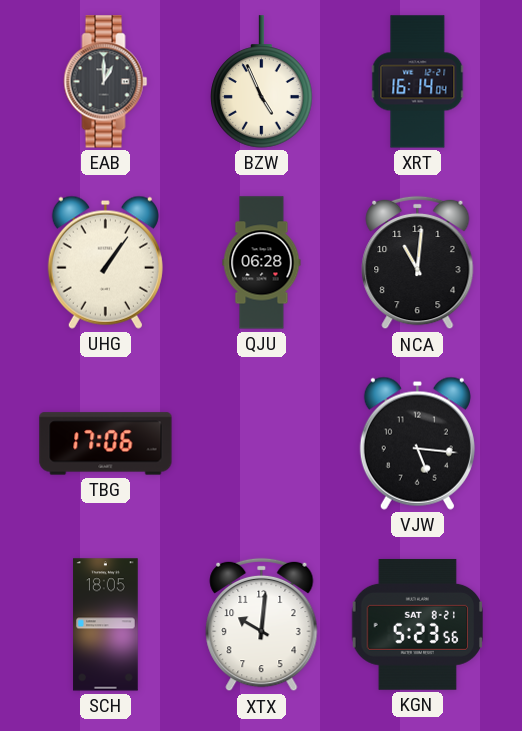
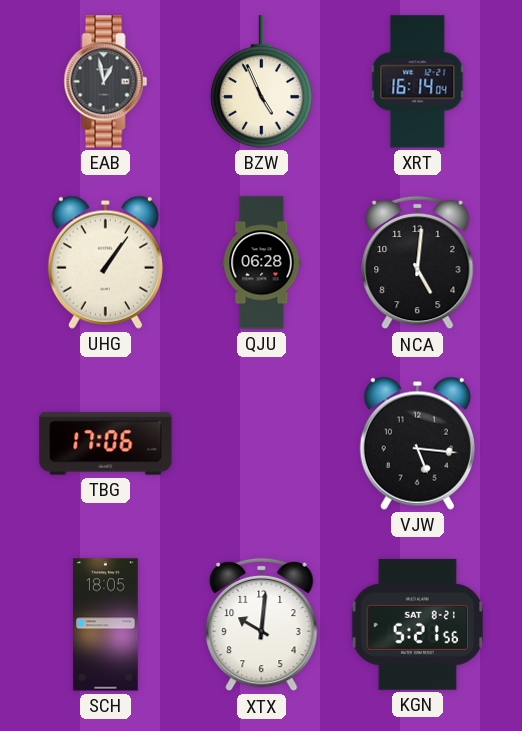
EAB: 1:00 -> 12:58
NCA: 11:01 -> 5:01
KGN: 5:23 -> 5:21
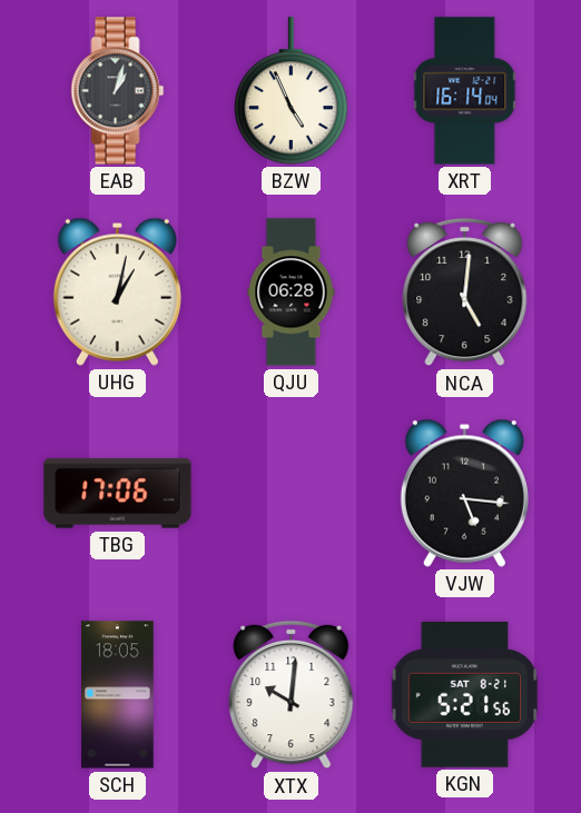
EAB: 12:58 -> 1:03
UHG: 1:06 -> 1:02
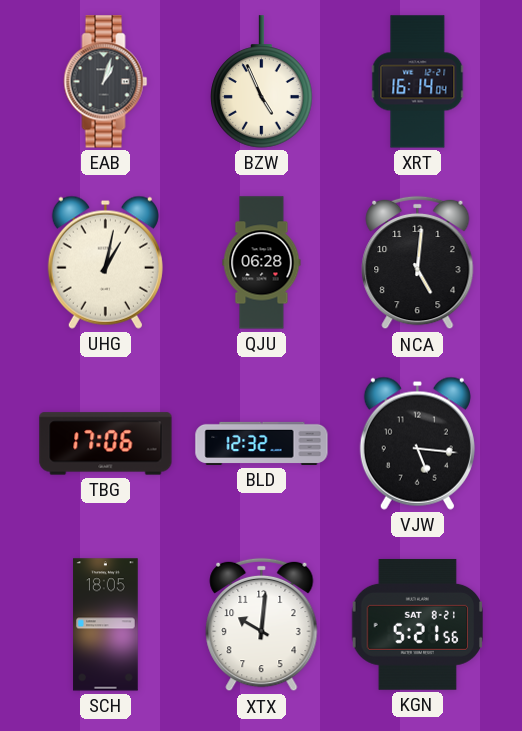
BLD: none -> 12:32
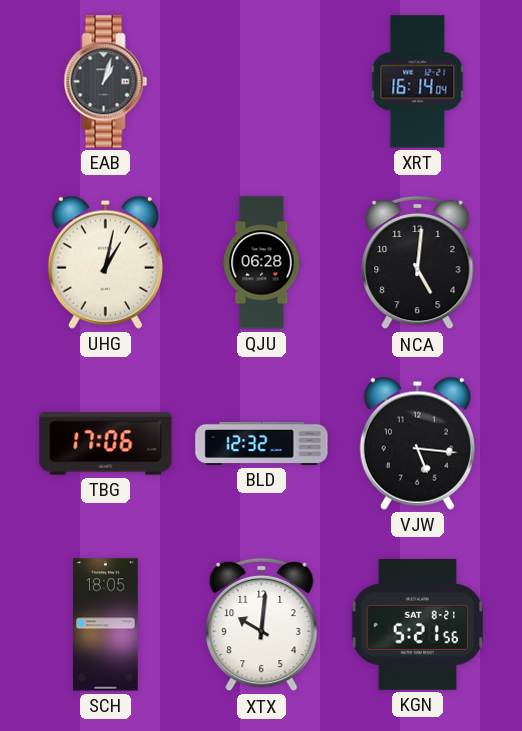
BZW: 4:56 -> none
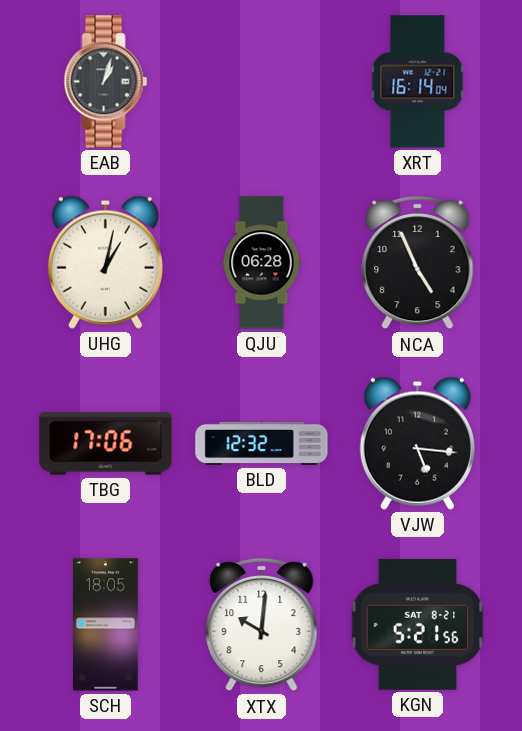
NCA: 5:01 -> 4:56
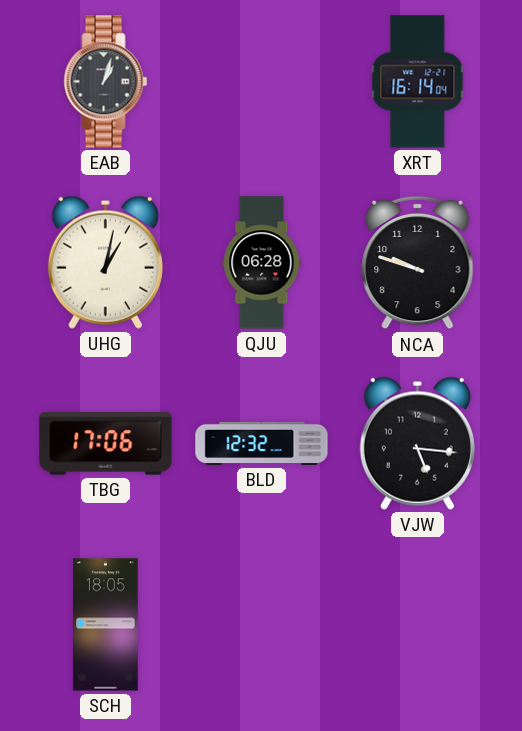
NCA: 4:56 -> 9:48
XTX: 10:01 -> none
KGN: 5:21 -> none
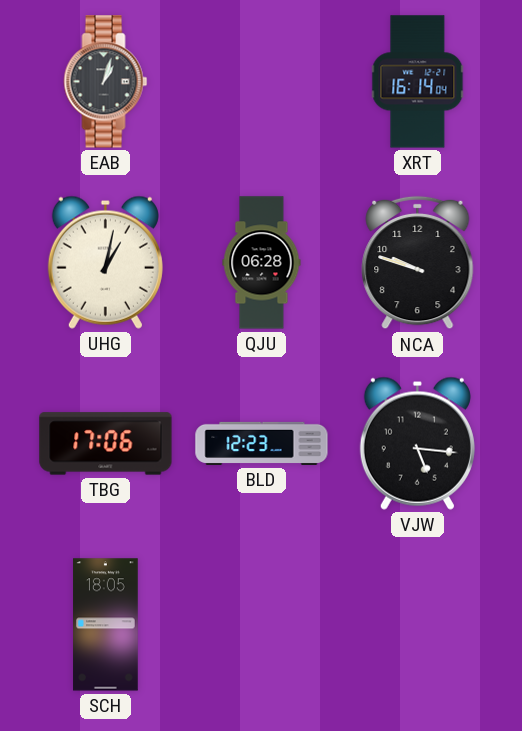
BLD: 12:32 -> 12:23
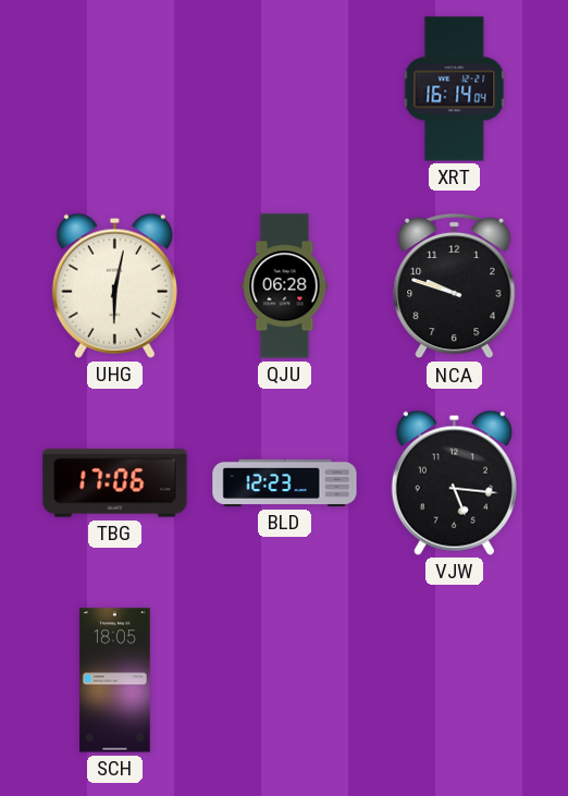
EAB: 1:03 -> none
UHG: 1:02 -> 6:02
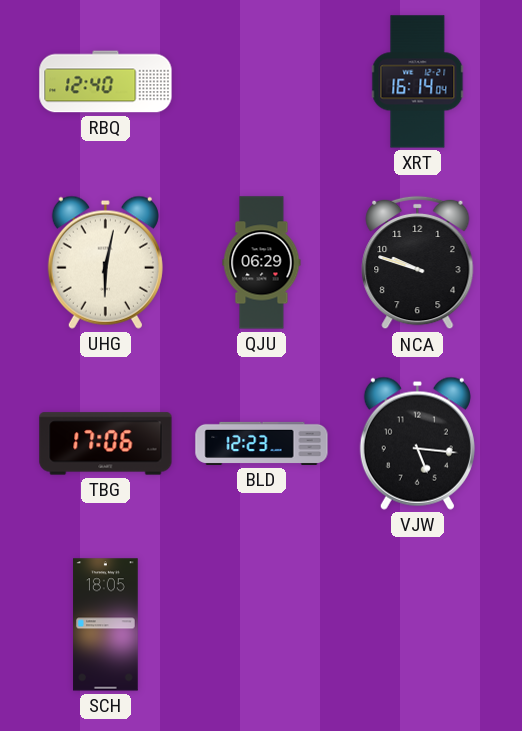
RBQ: none -> 12:40
QJU: 06:28 -> 06:29
